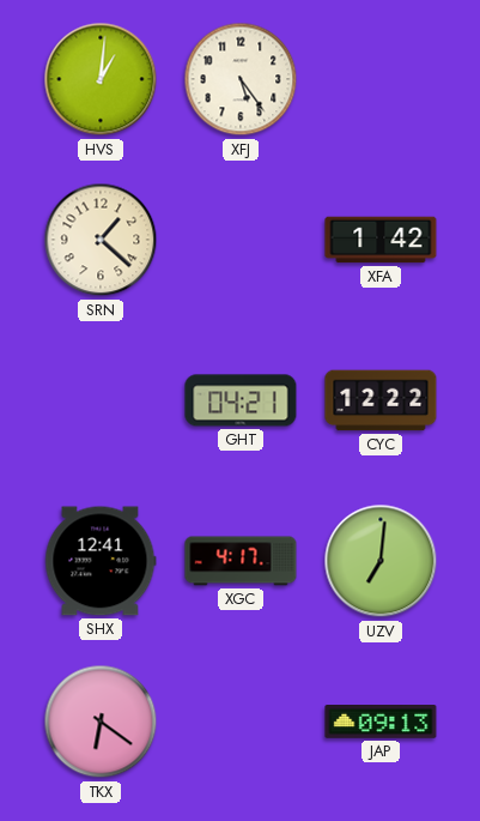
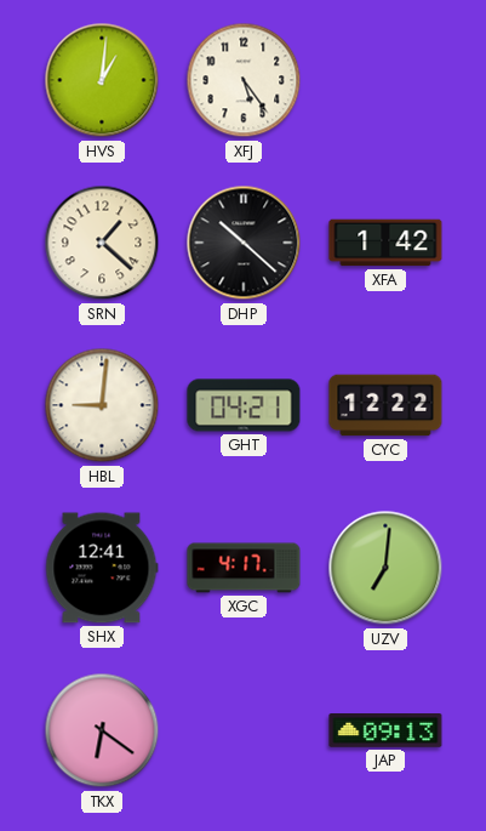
DHP: none -> 10:22
HBL: none -> 9:01
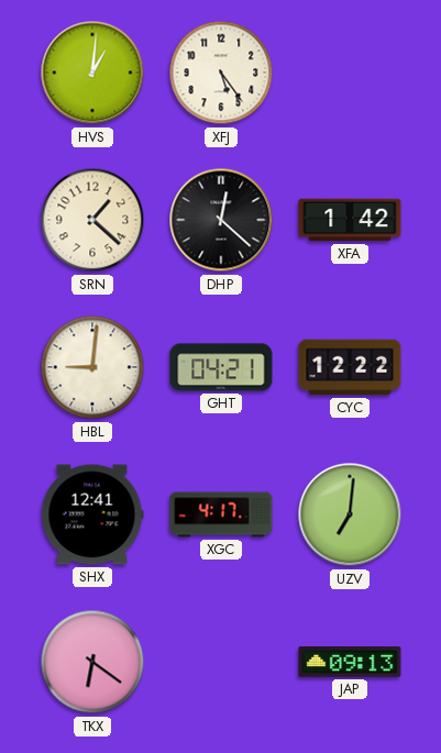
DHP: 10:22 -> 12:22
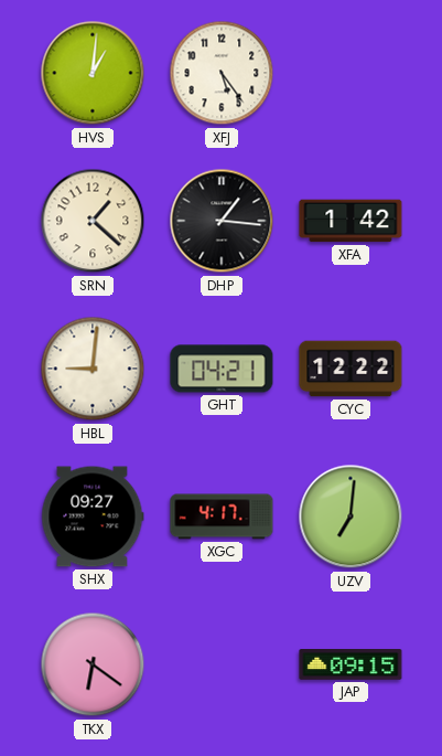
DHP: 12:22 -> 1:16
SHX: 12:41 -> 09:27
JAP: 09:13 -> 09:15
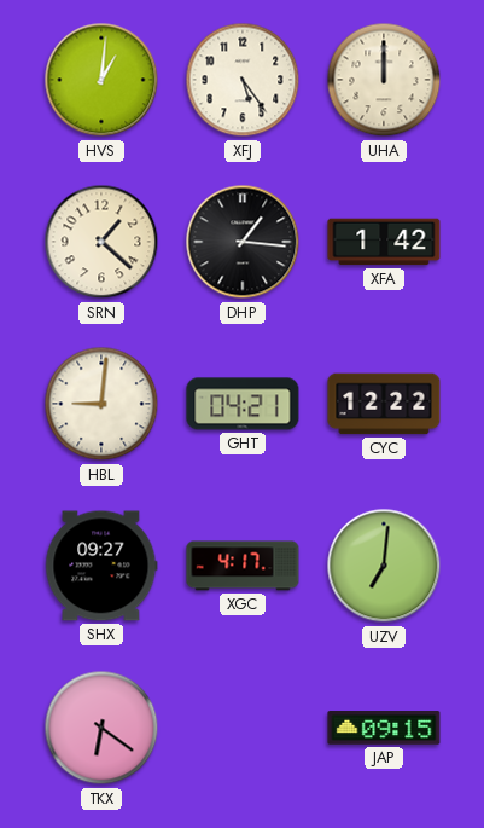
UHA: none -> 12:00
